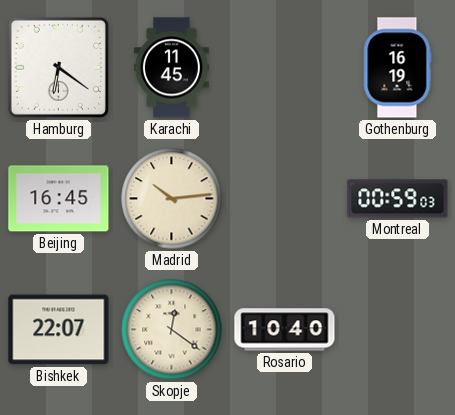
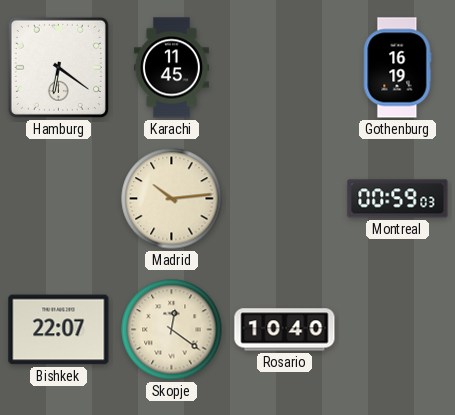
Beijing: 16:45 -> none
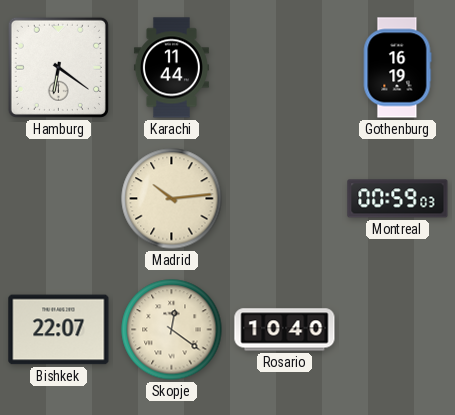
Karachi: 11:45 -> 11:44
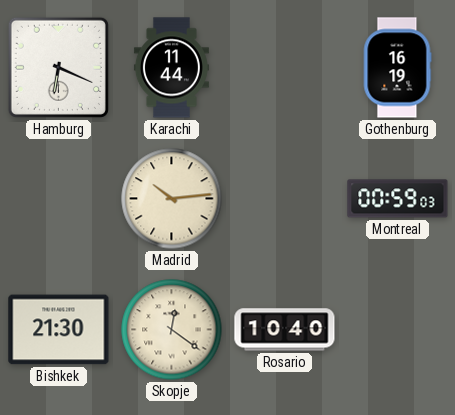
Hamburg: 6:21 -> 6:19
Bishkek: 22:07 -> 21:30
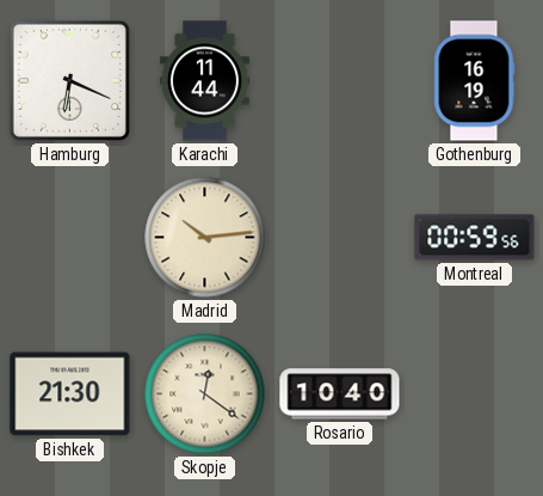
Montreal: 00:59:03 -> 00:59:56
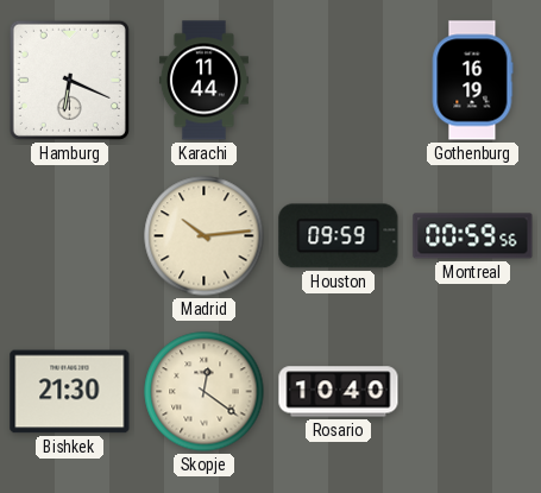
Houston: none -> 09:59
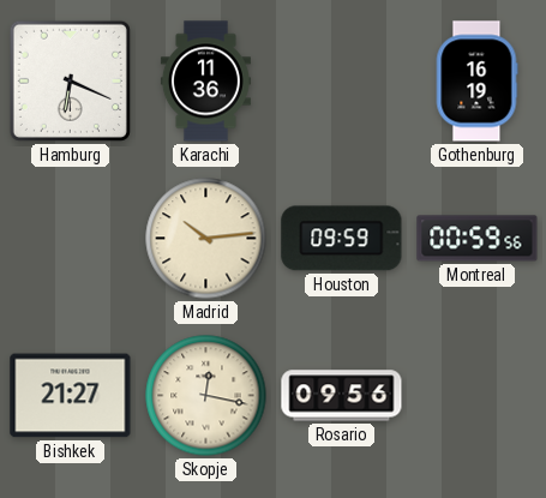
Karachi: 11:44 -> 11:36
Bishkek: 21:30 -> 21:27
Skopje: 12:21 -> 12:17
Rosario: 10:40 -> 09:56
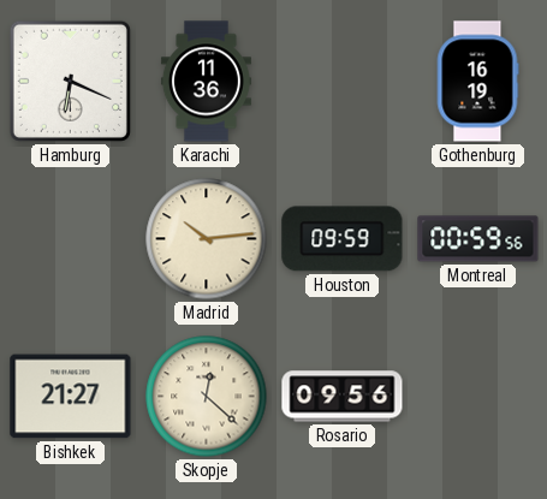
Skopje: 12:17 -> 12:22
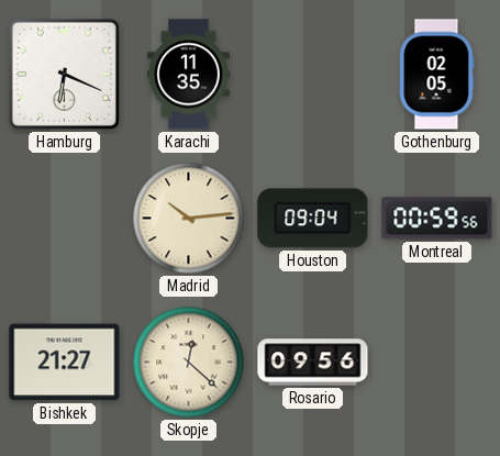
Karachi: 11:36 -> 11:35
Gothenburg: 16:19 -> 02:05
Houston: 09:59 -> 09:04
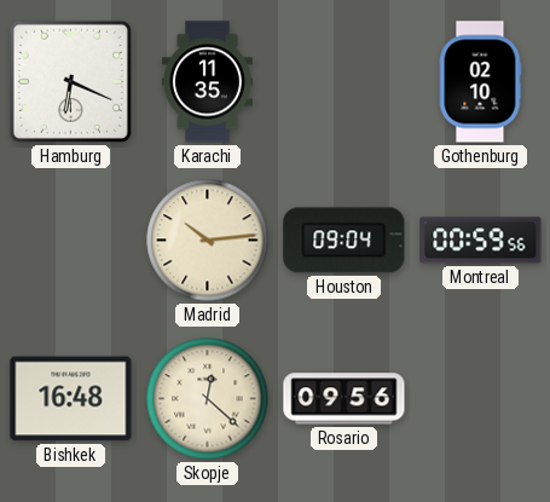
Gothenburg: 02:05 -> 02:10
Bishkek: 21:27 -> 16:48
